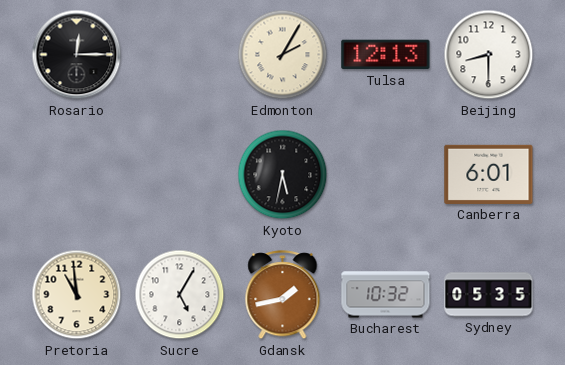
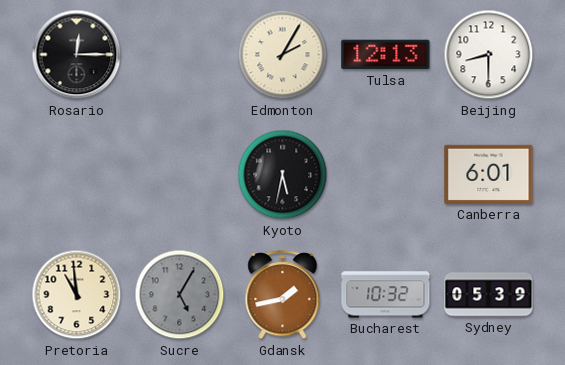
Sucre dial: white -> grey
Sydney: 05:35 -> 05:39
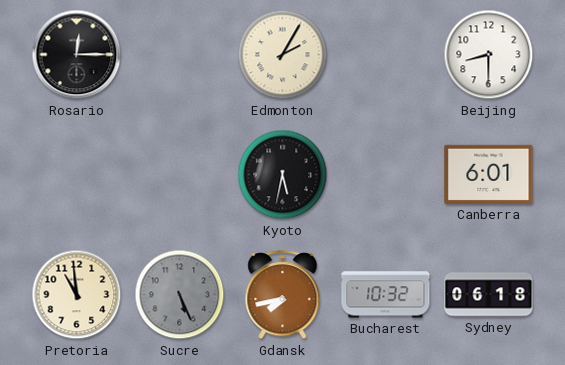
Tulsa: 12:13 -> none
Sucre: 5:05 -> 5:26
Gdansk: 1:43 -> 7:43
Sydney: 05:39 -> 06:18
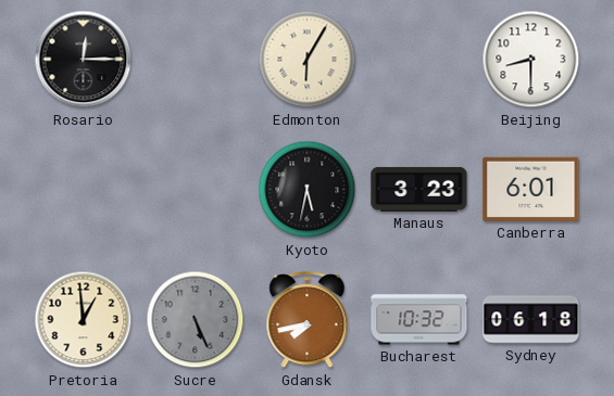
Edmonton: 2:05 -> 6:05
Manaus: none -> 3:23
Pretoria: 10:59 -> 12:59
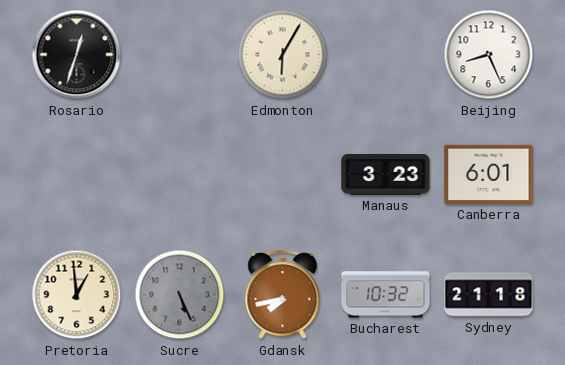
Rosario: 12:15 -> 12:33
Beijing: 8:30 -> 8:26
Kyoto: 5:32 -> none
Sydney: 06:18 -> 21:18
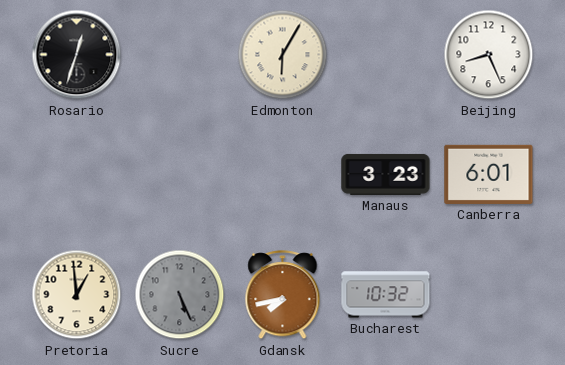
Sydney: 21:18 -> none
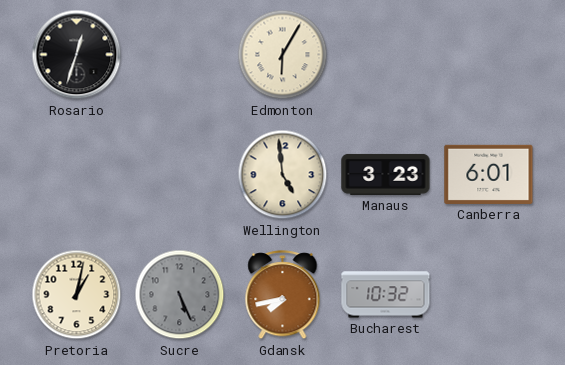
Beijing: 8:26 -> none
Wellington: none -> 4:59
Pretoria: 12:59 -> 1:02
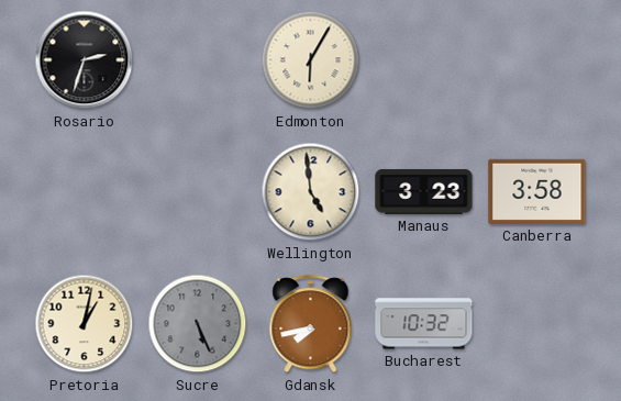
Rosario: 12:33 -> 2:33
Canberra: 6:01 -> 3:58
